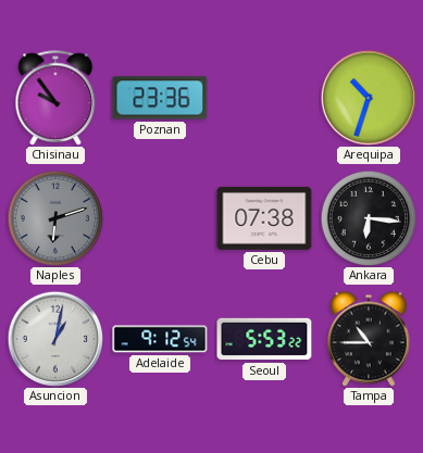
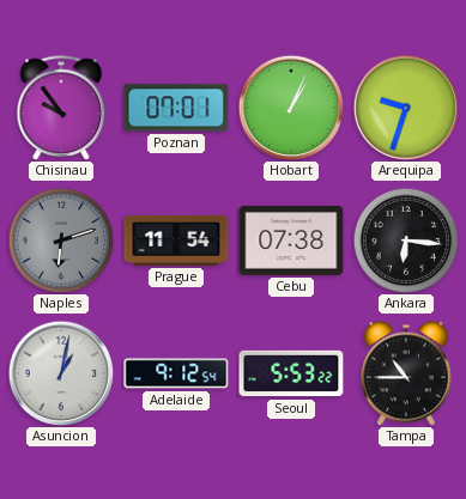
Poznan: 23:36 -> 07:01
Hobart: none -> 1:04
Arequipa: 10:33 -> 9:33
Prague: none -> 11:54
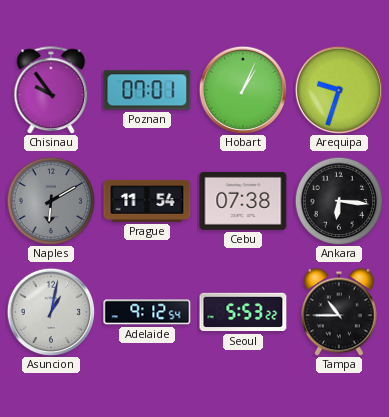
Naples: 6:12 -> 6:10
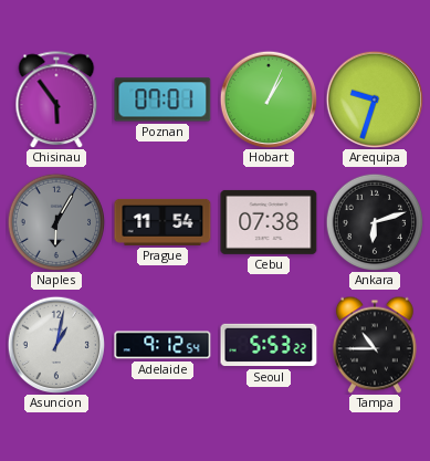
Chisinau: 9:54 -> 5:54
Naples: 6:10 -> 6:05
Ankara: 6:16 -> 6:12
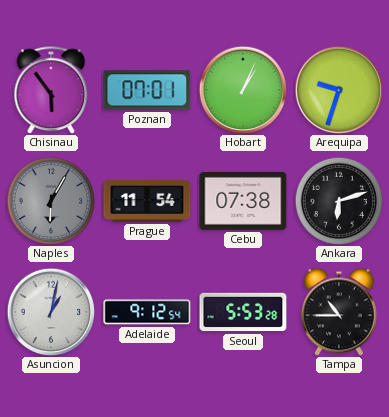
Seoul: 5:53:22 -> 5:53:28
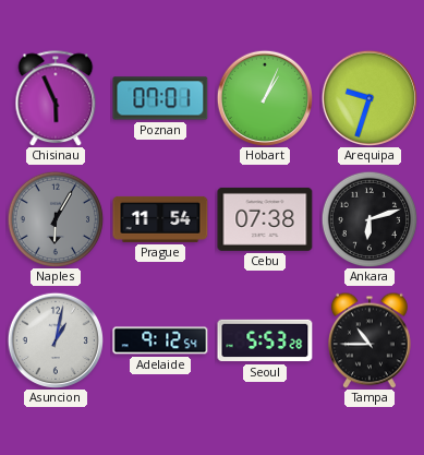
Chisinau: 5:54 -> 5:56
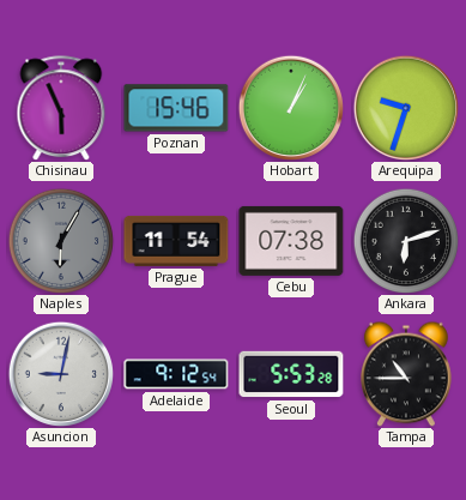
Poznan: 07:01 -> 15:46
Asuncion: 1:02 -> 9:02
